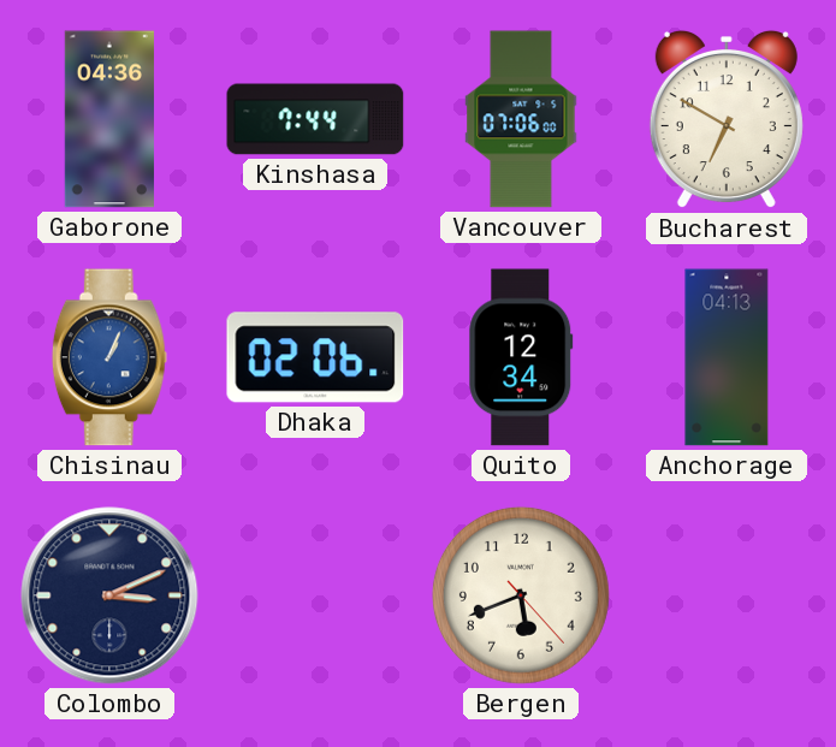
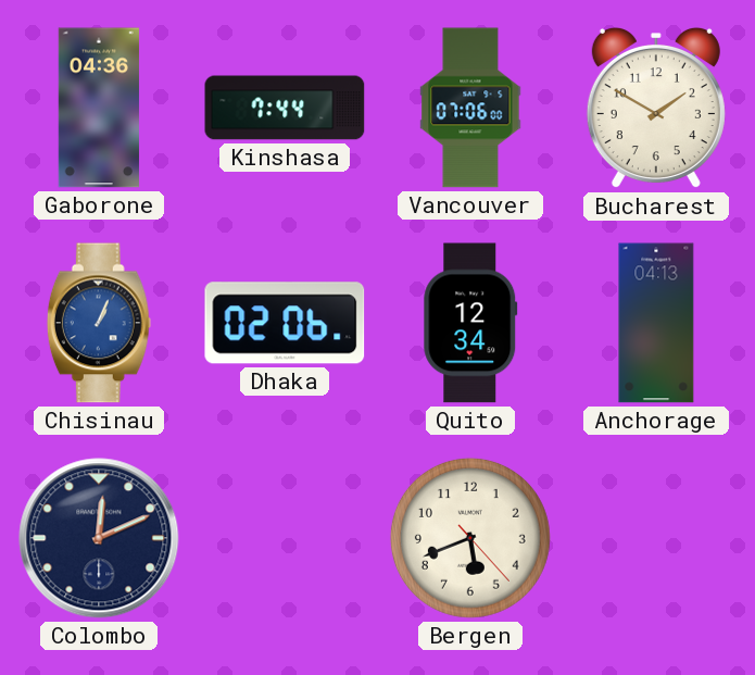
Bucharest: 6:50 -> 1:50
Colombo: 3:11 -> 12:11
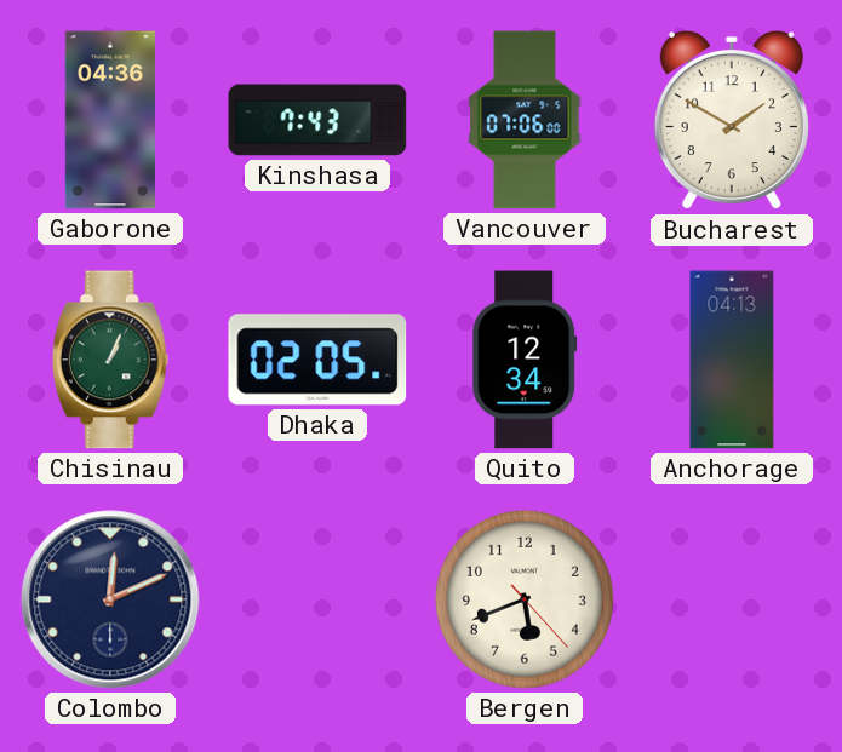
Kinshasa: 7:44 -> 7:43
Chisinau dial: blue -> green
Dhaka: 02:06 -> 02:05
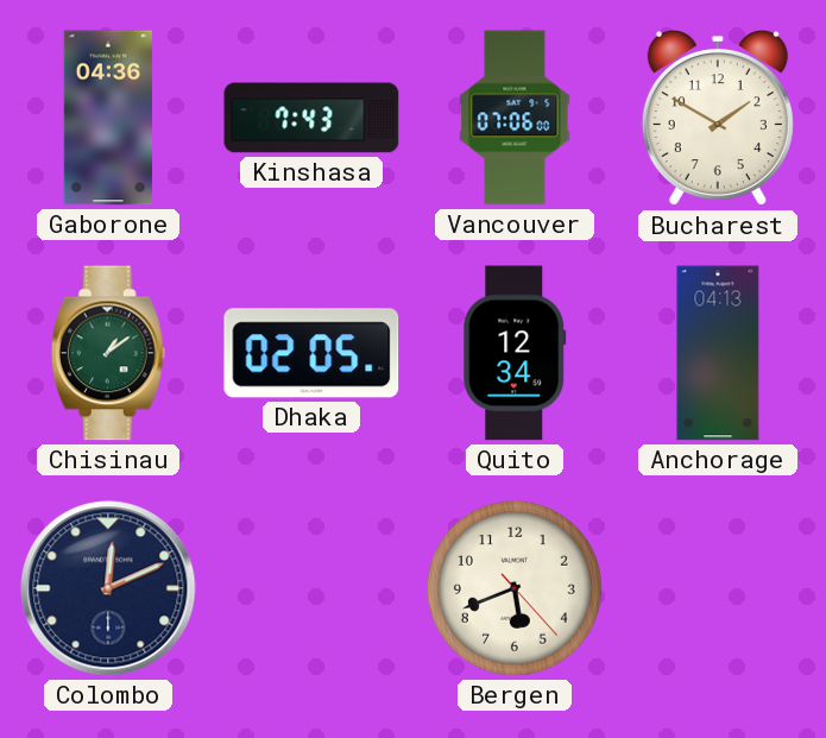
Chisinau: 1:04 -> 1:09
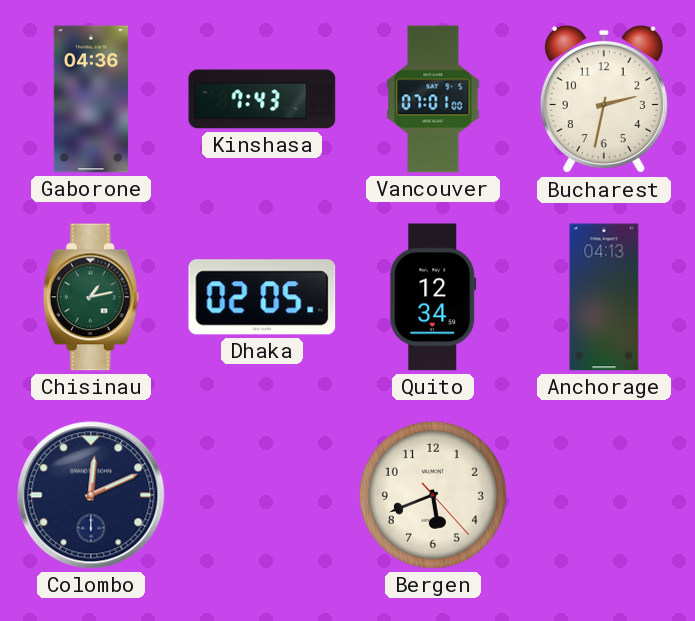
Vancouver: 07:06 -> 07:01
Bucharest: 1:50 -> 2:32
Chisinau: 1:09 -> 1:13
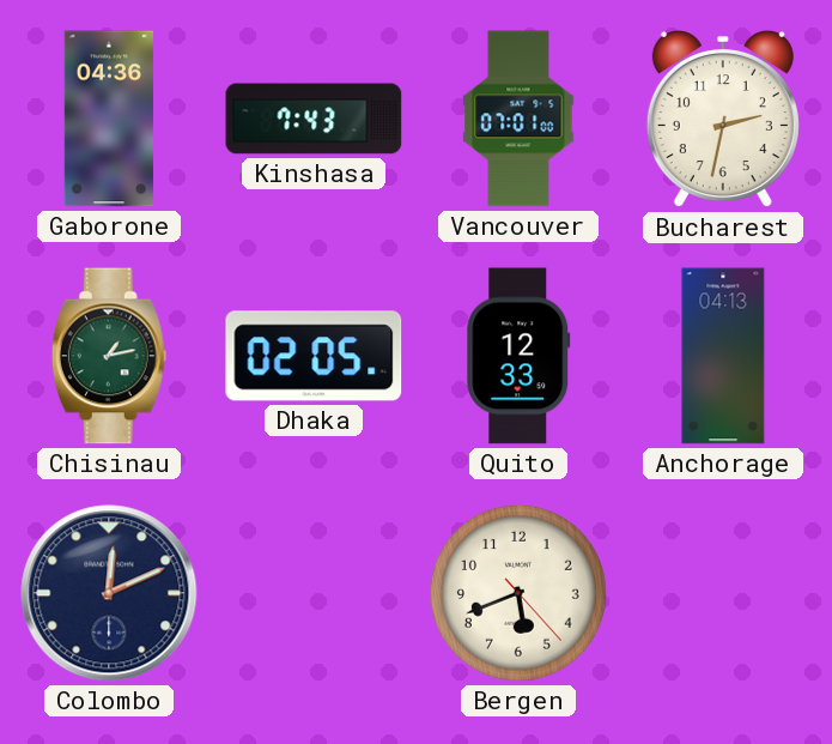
Quito: 12:34 -> 12:33
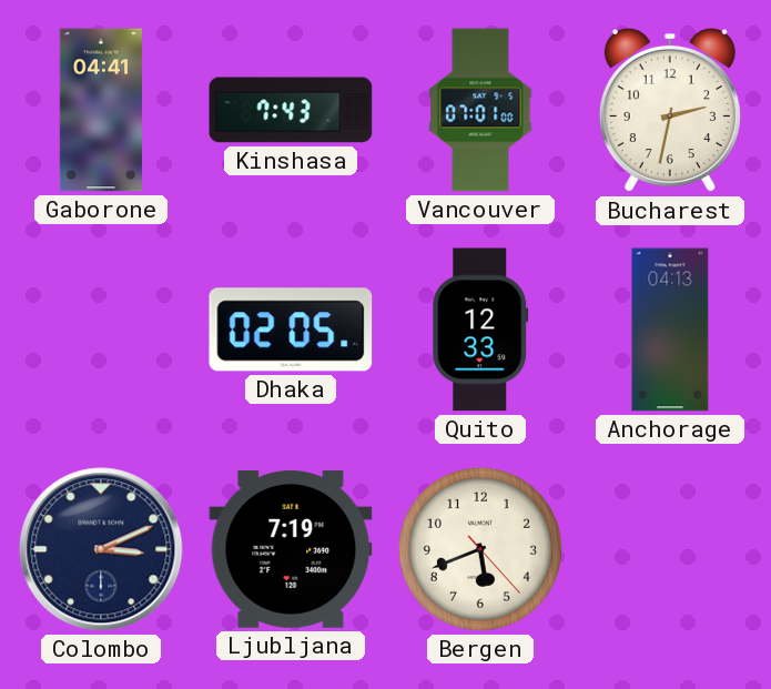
Gaborone: 04:36 -> 04:41
Chisinau: 1:13 -> none
Colombo: 12:11 -> 3:11
Ljubljana: none -> 7:19
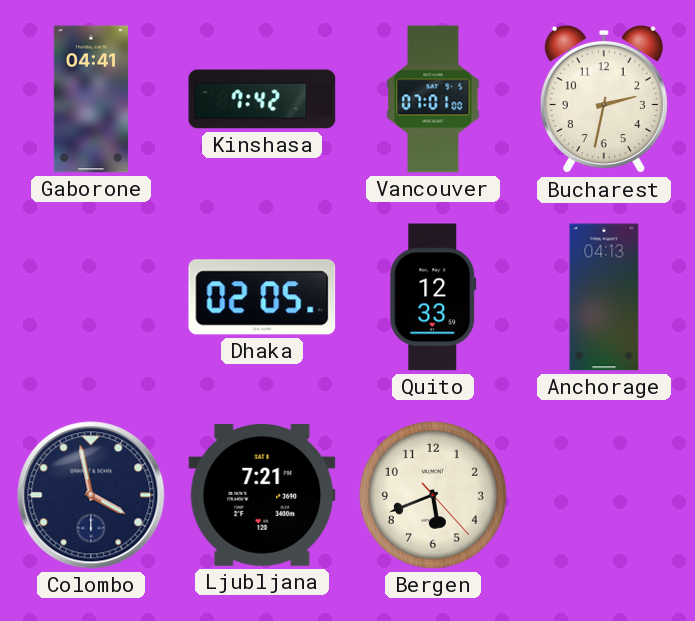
Kinshasa: 7:43 -> 7:42
Colombo: 3:11 -> 3:58
Ljubljana: 7:19 -> 7:21
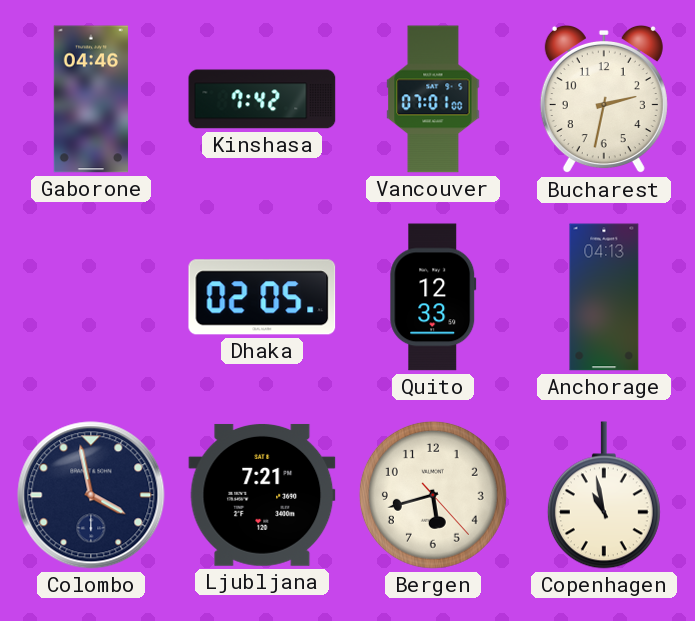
Gaborone: 04:41 -> 04:46
Bergen: 5:41 -> 5:42
Copenhagen: none -> 10:58
